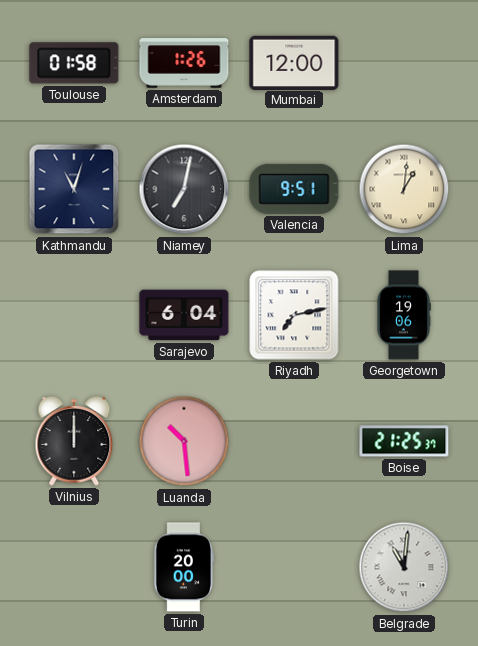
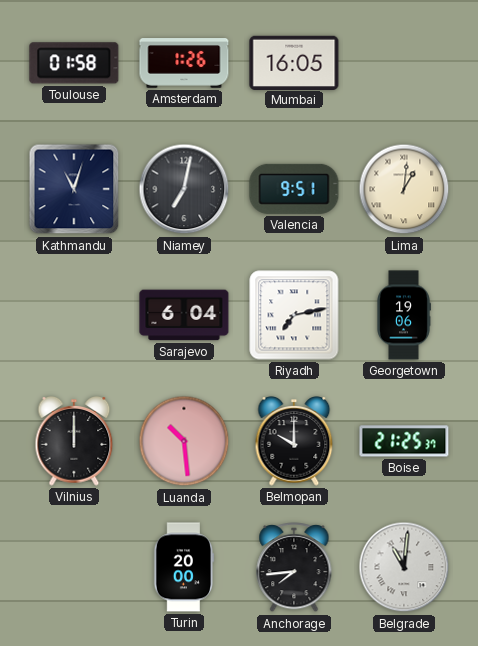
Mumbai: 12:00 -> 16:05
Belmopan: none -> 10:00
Anchorage: none -> 7:44
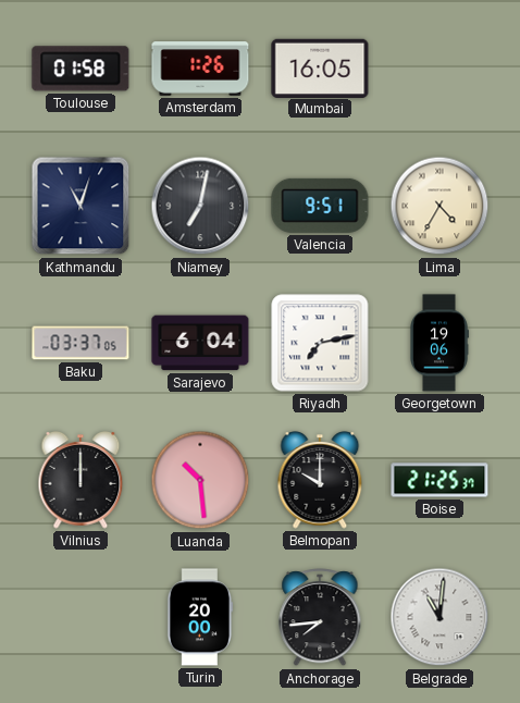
Lima: 1:01 -> 4:35
Baku: none -> 03:37
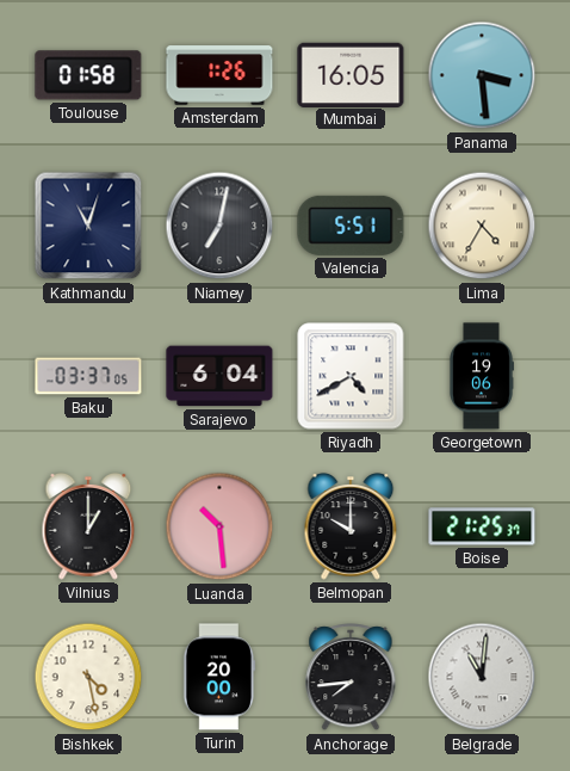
Panama: none -> 3:29
Valencia: 9:51 -> 5:51
Riyadh: 7:13 -> 4:40
Vilnius: 12:00 -> 1:00
Bishkek: none -> 4:28
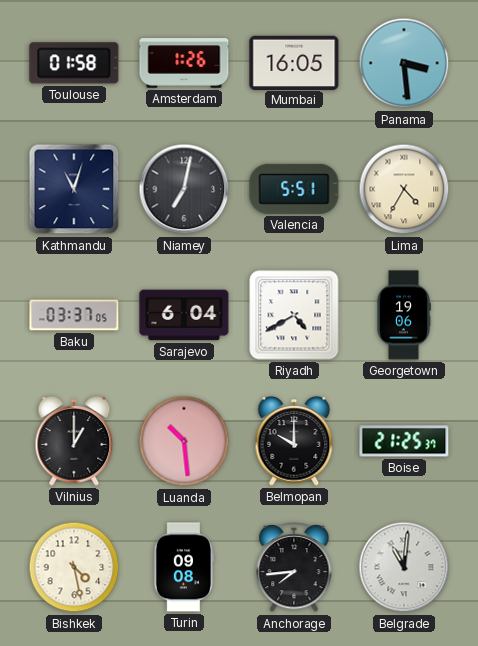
Turin: 20:00 -> 09:08
